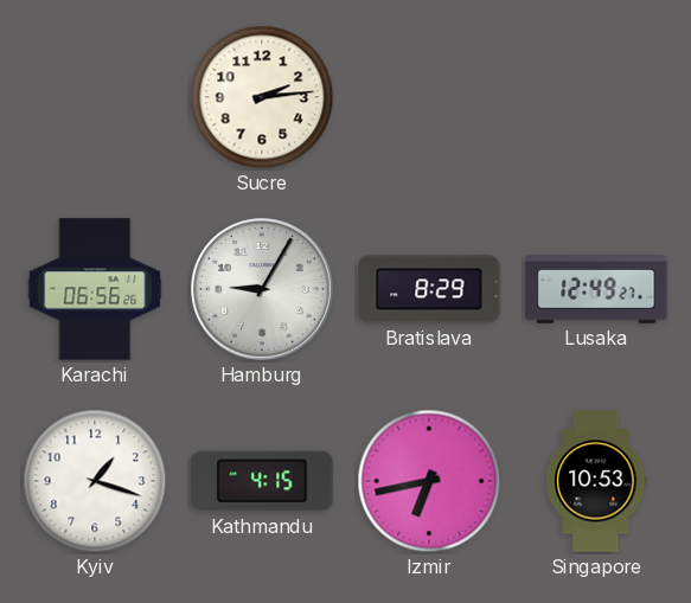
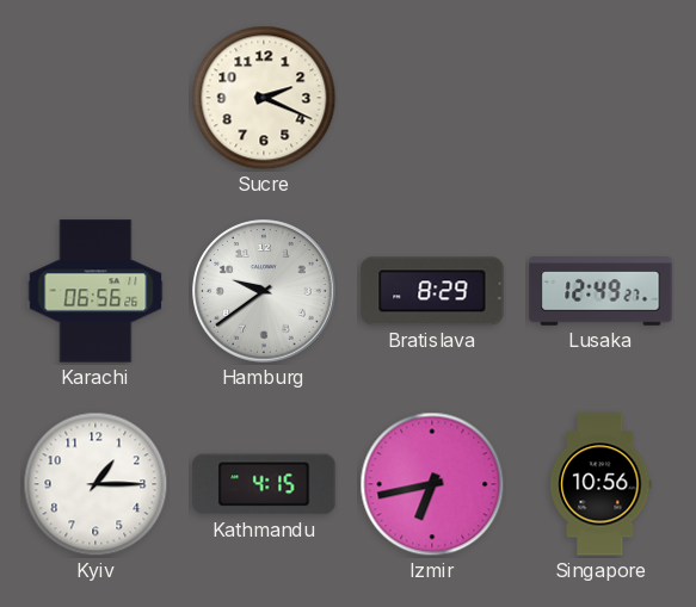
Sucre: 2:14 -> 2:19
Hamburg: 9:05 -> 9:39
Kyiv: 1:18 -> 1:15
Singapore: 10:53 -> 10:56
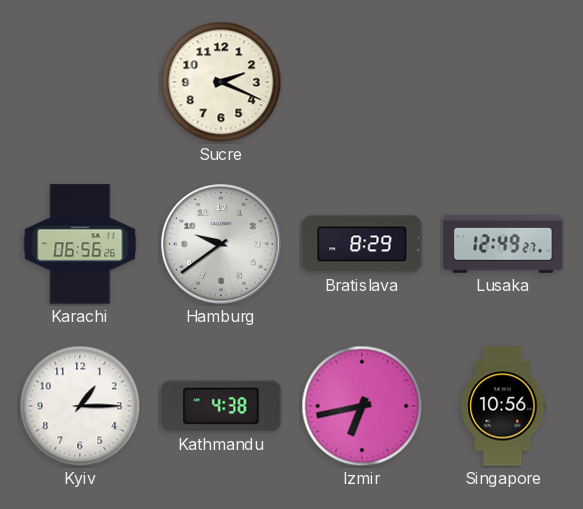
Kathmandu: 4:15 -> 4:38
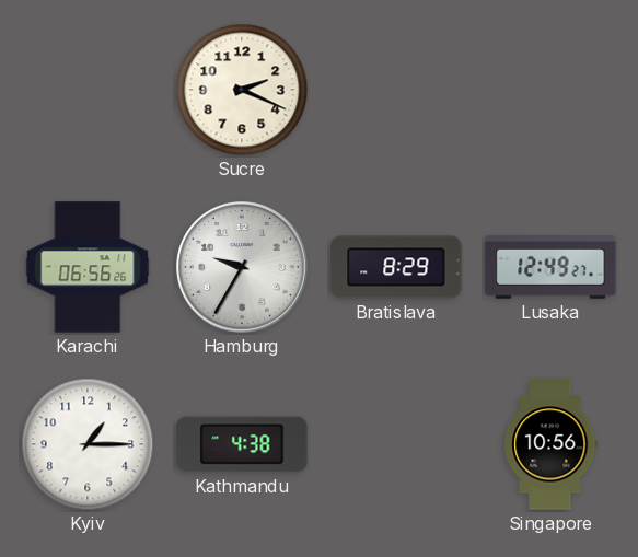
Hamburg: 9:39 -> 9:35
Izmir: 6:43 -> none
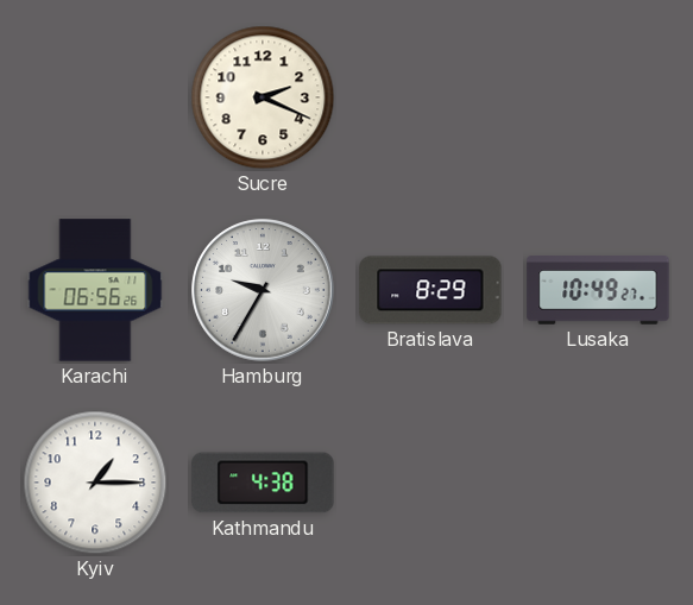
Lusaka: 12:49 -> 10:49
Singapore: 10:56 -> none
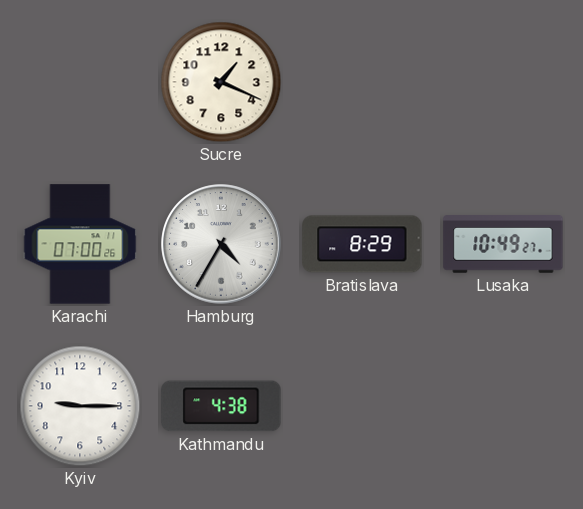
Sucre: 2:19 -> 1:19
Karachi: 06:56 -> 07:00
Hamburg: 9:35 -> 4:35
Kyiv: 1:15 -> 9:15
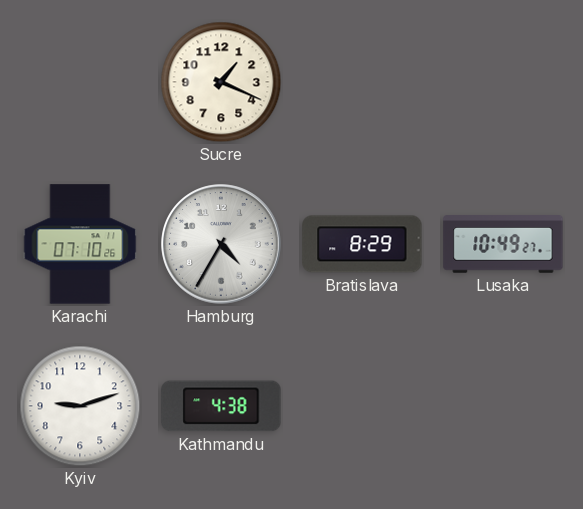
Karachi: 07:00 -> 07:10
Kyiv: 9:15 -> 9:12
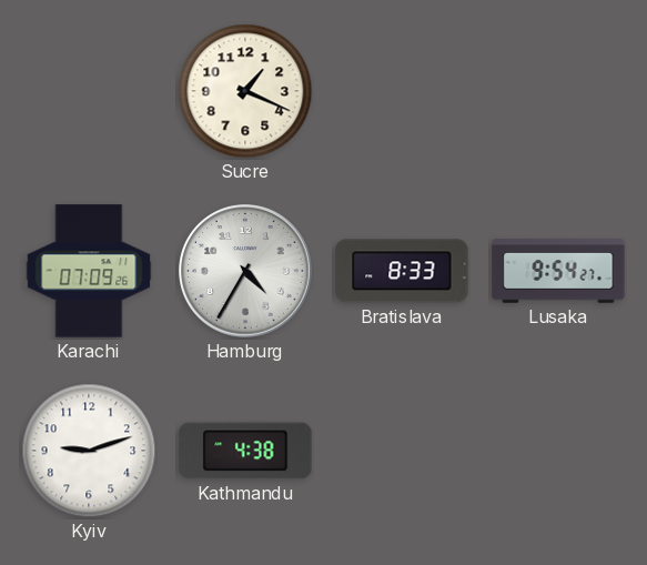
Karachi: 07:10 -> 07:09
Bratislava: 8:29 -> 8:33
Lusaka: 10:49 -> 9:54
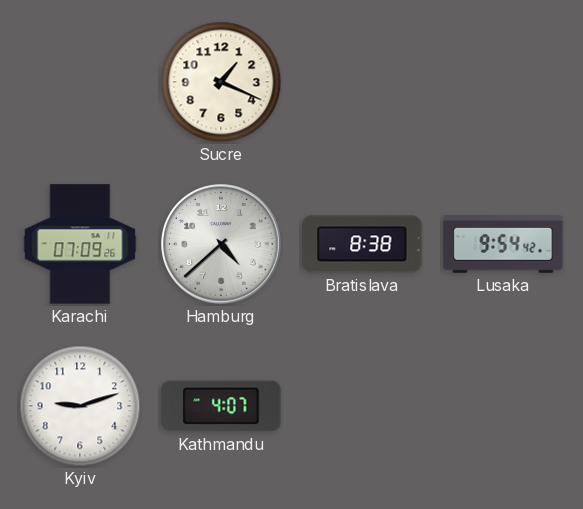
Hamburg: 4:35 -> 4:38
Bratislava: 8:33 -> 8:38
Lusaka: 9:54:27 -> 9:54:42
Kathmandu: 4:38 -> 4:07
